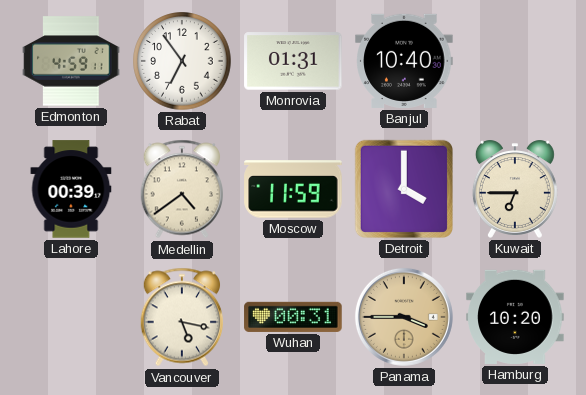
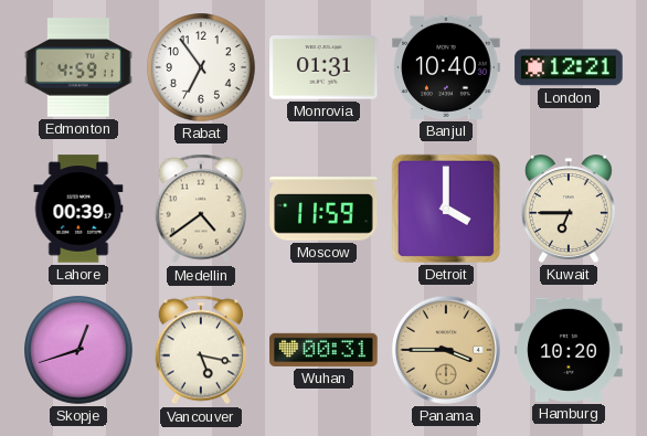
London: none -> 12:21
Skopje: none -> 12:42
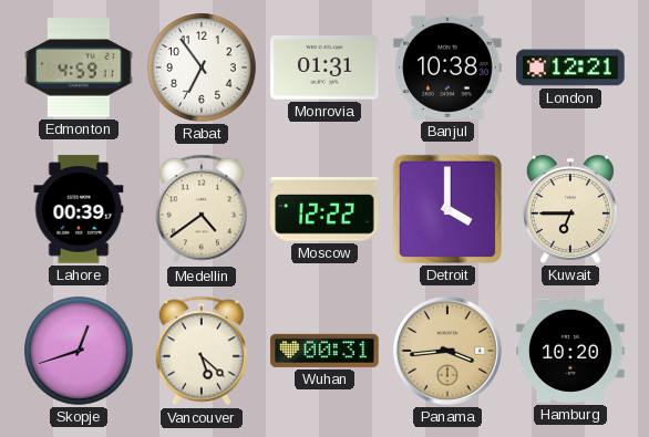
Banjul: 10:40 -> 10:38
Moscow: 11:59 -> 12:22
Vancouver: 5:17 -> 5:22
Panama: 3:45 -> 3:44
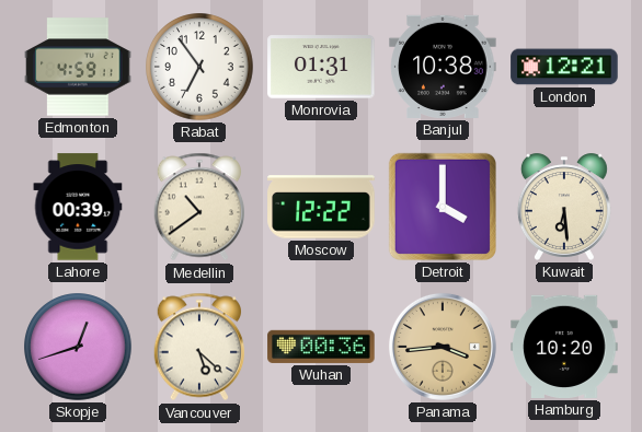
Medellin: 4:39 -> 10:39
Kuwait: 6:45 -> 6:29
Wuhan: 00:31 -> 00:36
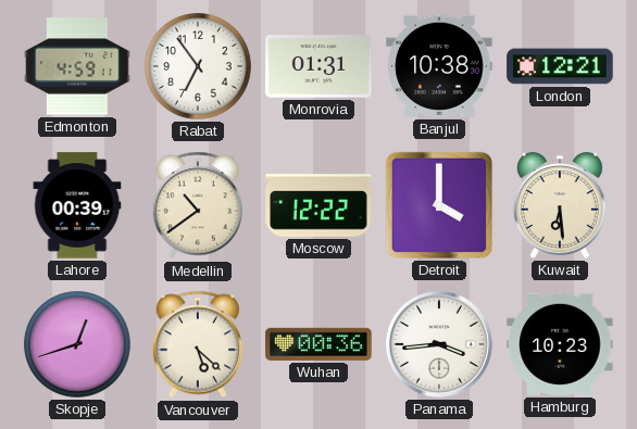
Panama dial: champagne -> white
Hamburg: 10:20 -> 10:23
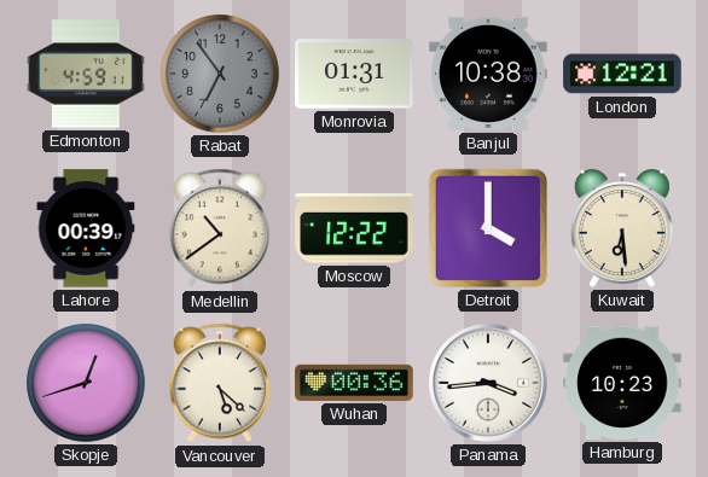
Rabat dial: white -> grey
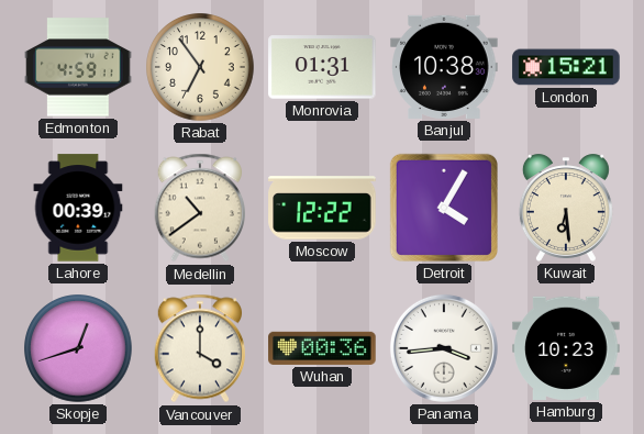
Rabat dial: grey -> cream
London: 12:21 -> 15:21
Detroit: 4:00 -> 4:05
Vancouver: 5:22 -> 4:00
